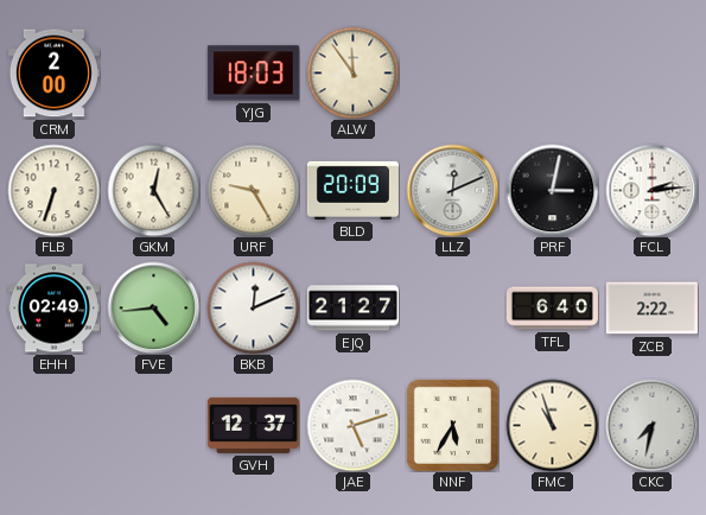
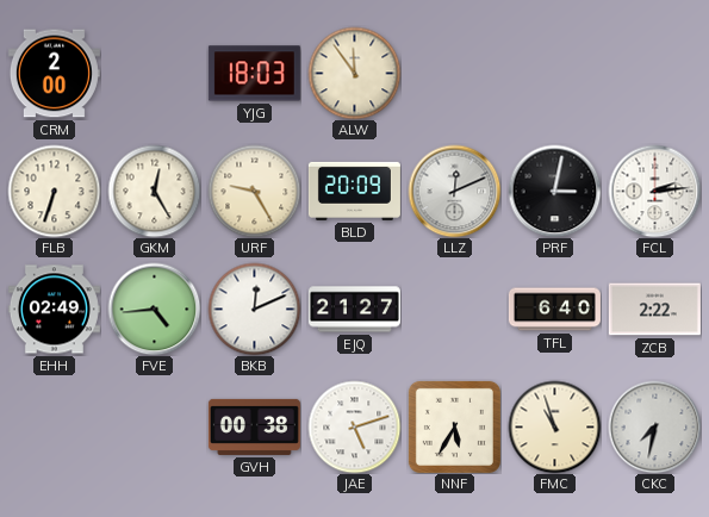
GVH: 12:37 -> 00:38
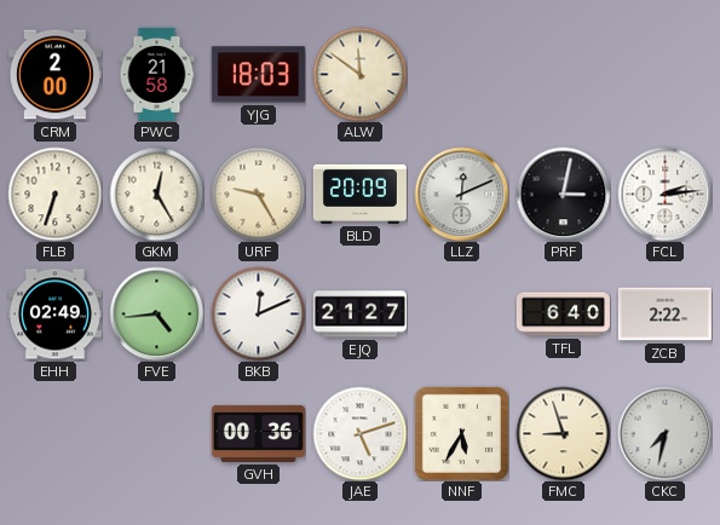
PWC: none -> 21:58
ALW: 11:54 -> 11:51
GVH: 00:38 -> 00:36
FMC: 10:57 -> 8:57
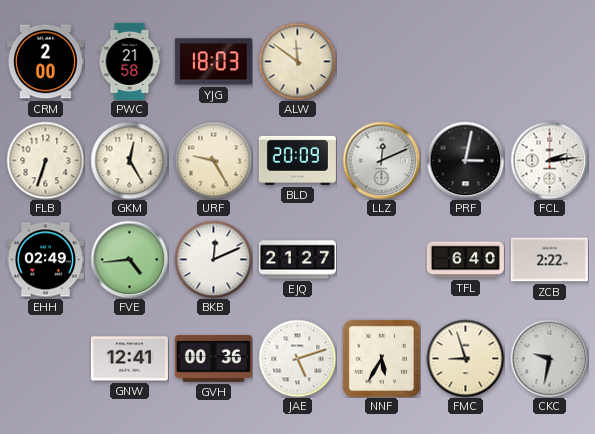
GNW: none -> 12:41
CKC: 7:32 -> 9:32
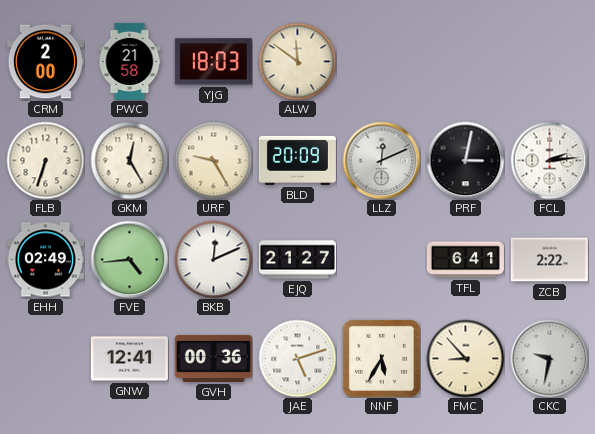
TFL: 6:40 -> 6:41
FMC: 8:57 -> 8:53
